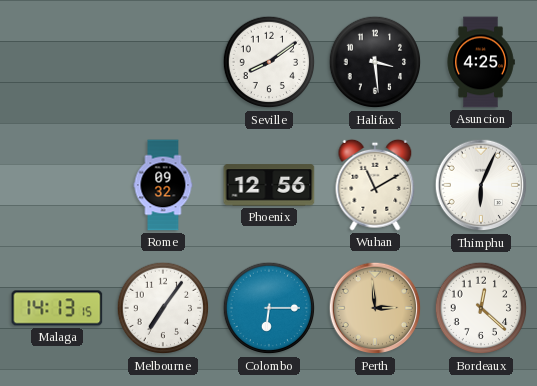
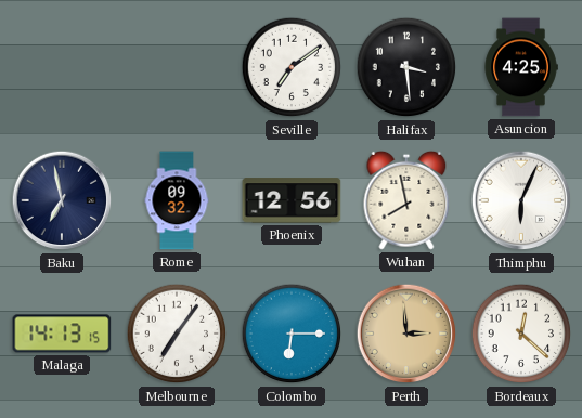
Seville: 8:09 -> 7:09
Baku: none -> 6:58
Wuhan: 11:10 -> 7:58
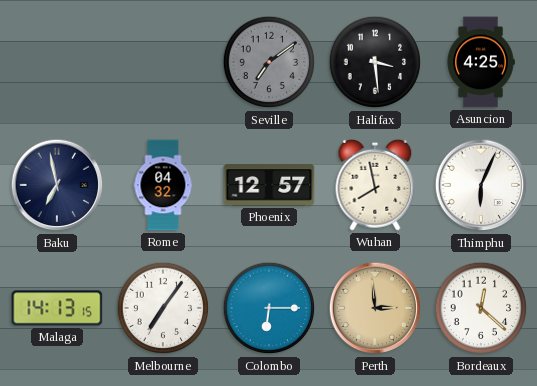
Seville dial: white -> grey
Rome: 09:32 -> 04:32
Phoenix: 12:56 -> 12:57
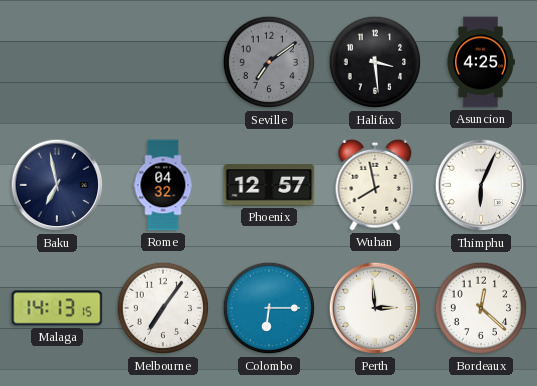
Perth dial: champagne -> white
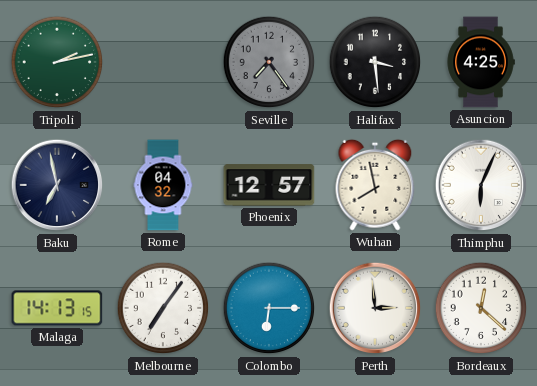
Tripoli: none -> 2:13
Seville: 7:09 -> 7:24
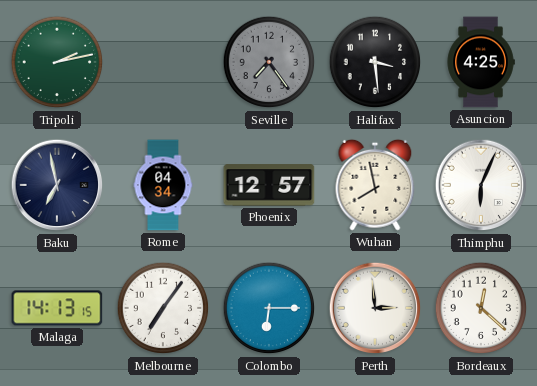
Rome: 04:32 -> 04:34
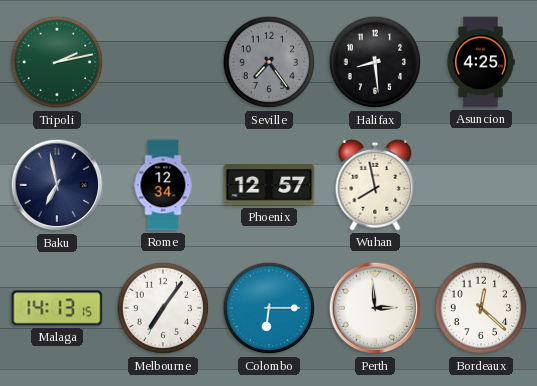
Halifax: 3:29 -> 8:29
Rome: 04:34 -> 12:34
Thimphu: 6:04 -> none
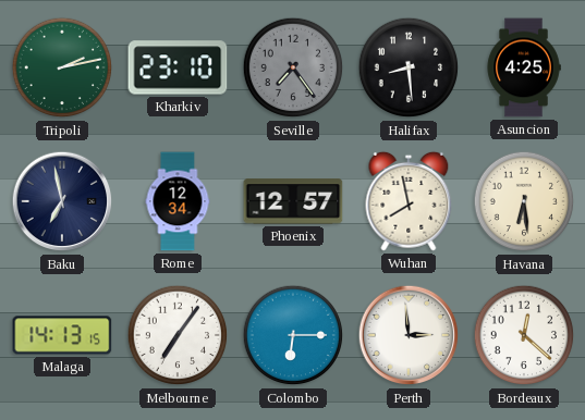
Kharkiv: none -> 23:10
Havana: none -> 6:29
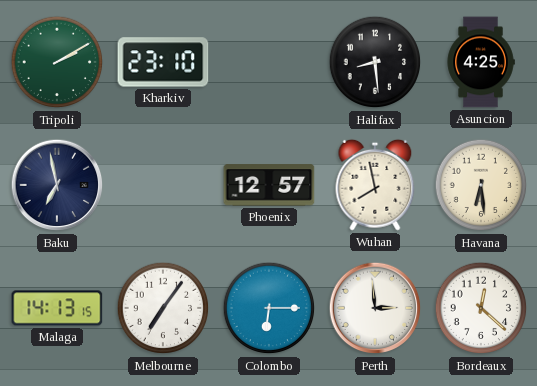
Tripoli: 2:13 -> 2:10
Seville: 7:24 -> none
Rome: 12:34 -> none
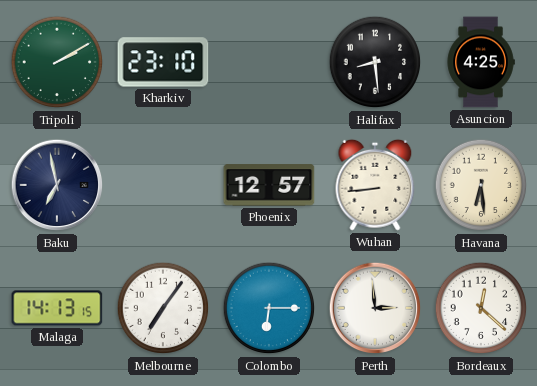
Wuhan: 7:58 -> 8:44
